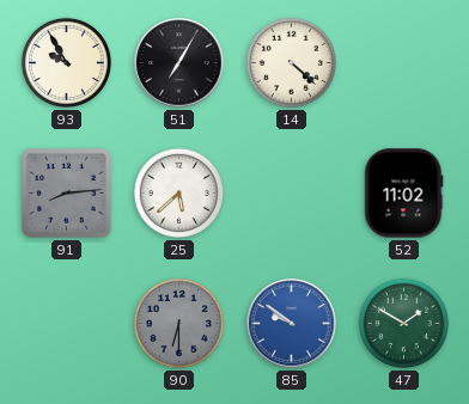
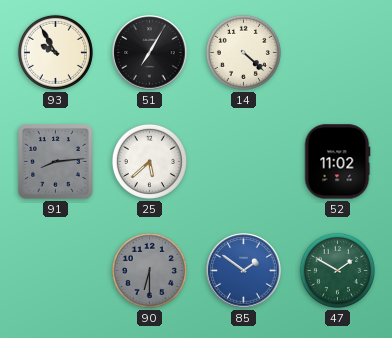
85: 9:51 -> 1:51
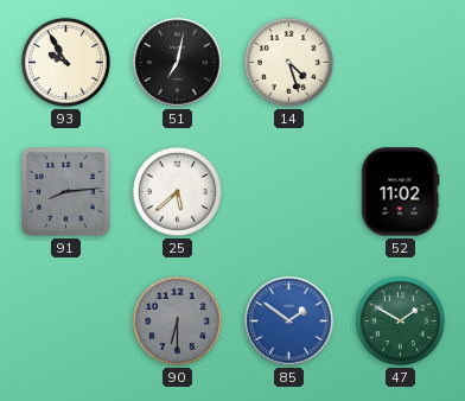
51: 7:05 -> 7:02
14: 4:22 -> 4:27
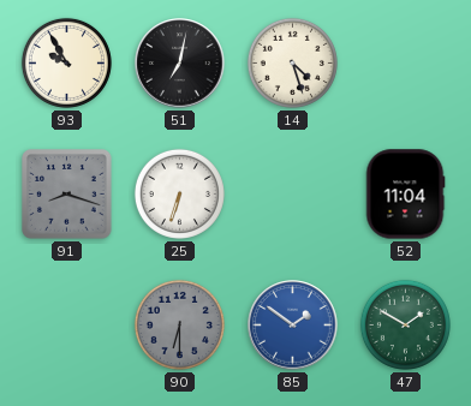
91: 8:14 -> 8:18
25: 5:38 -> 6:33
52: 11:02 -> 11:04
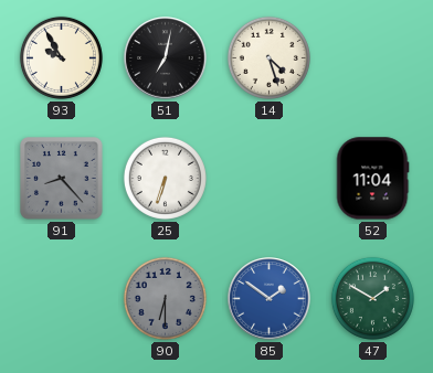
91: 8:18 -> 8:23
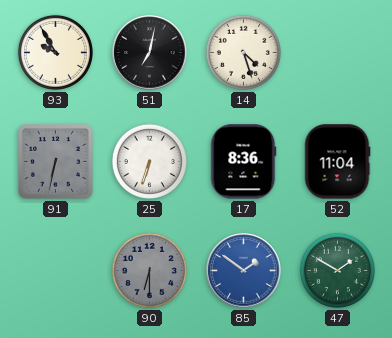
91: 8:23 -> 6:32
17: none -> 8:36
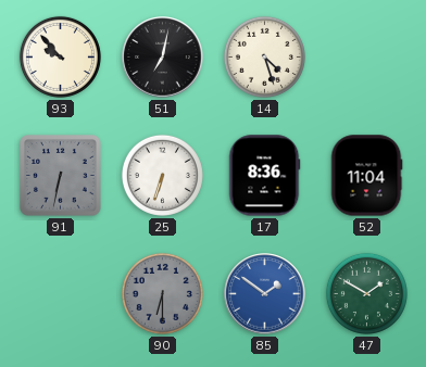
93: 9:55 -> 9:53
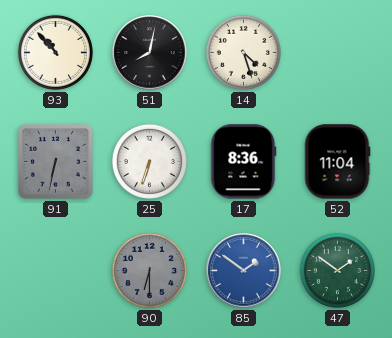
93: 9:53 -> 10:53
51: 7:02 -> 8:02
47: 1:50 -> 1:51
